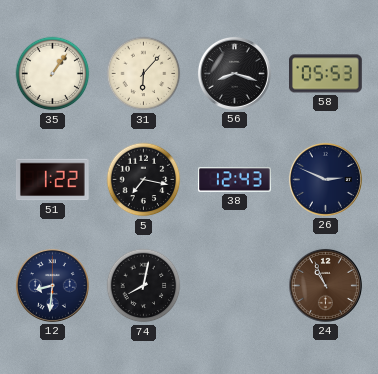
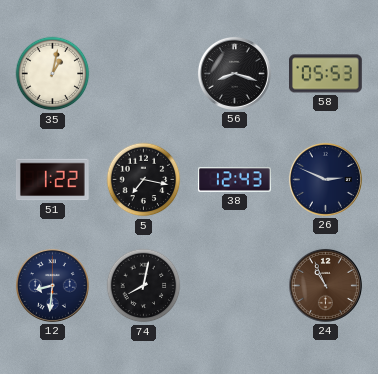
35: 1:06 -> 1:02
31: 6:07 -> none
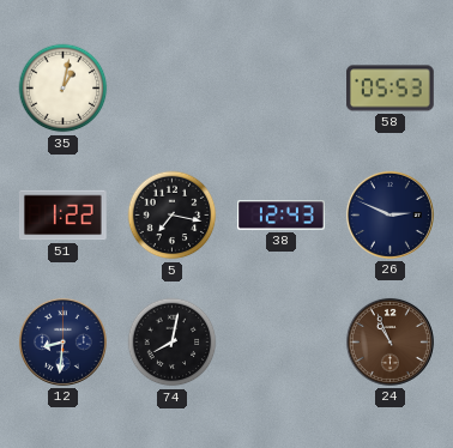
56: 8:18 -> none
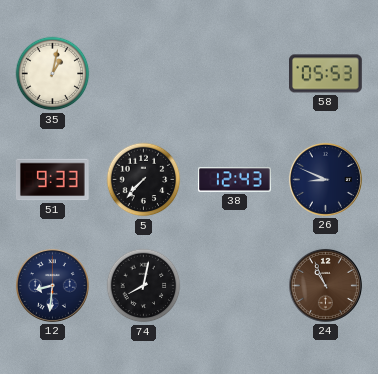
51: 1:22 -> 9:33
5: 7:17 -> 7:37
26: 2:49 -> 8:49
